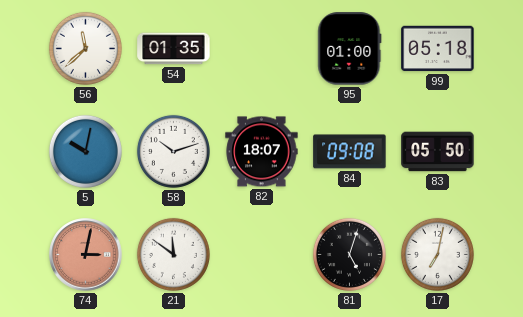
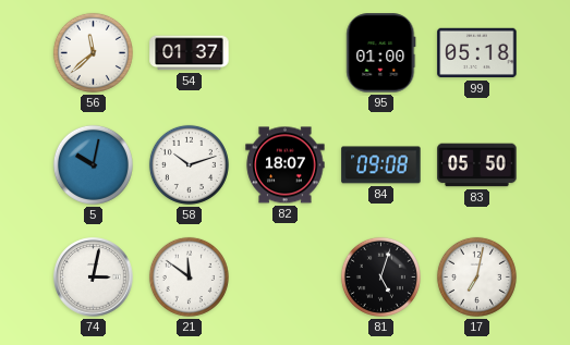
54: 01:35 -> 01:37
74 dial: salmon -> white
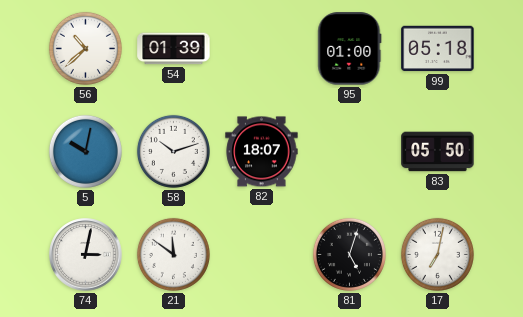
56: 11:38 -> 10:38
54: 01:37 -> 01:39
84: 09:08 -> none
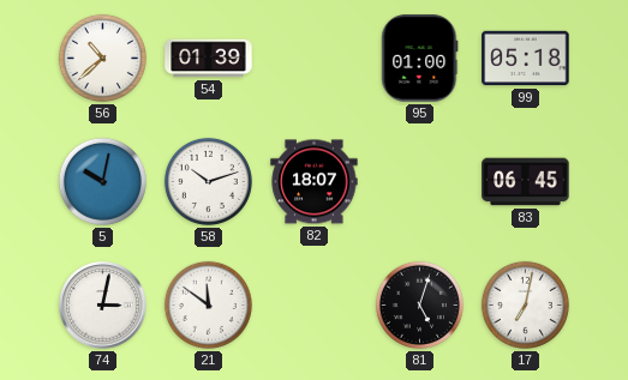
83: 05:50 -> 06:45
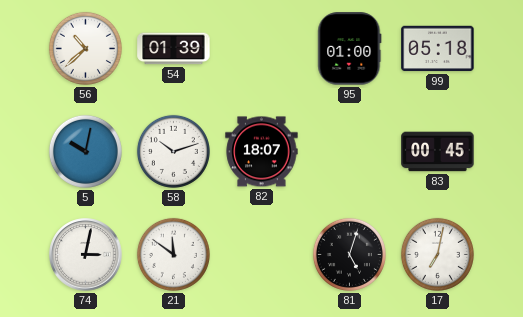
83: 06:45 -> 00:45
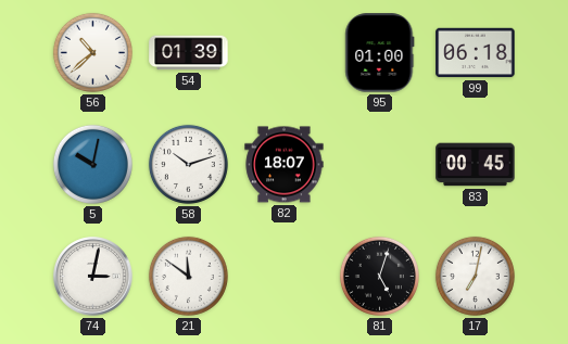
99: 05:18 -> 06:18
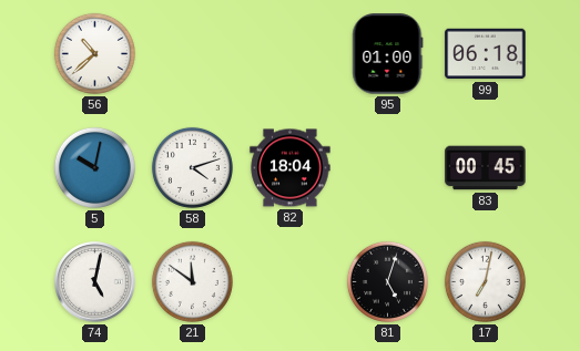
54: 01:39 -> none
58: 10:12 -> 4:12
82: 18:07 -> 18:04
74: 3:02 -> 5:02
